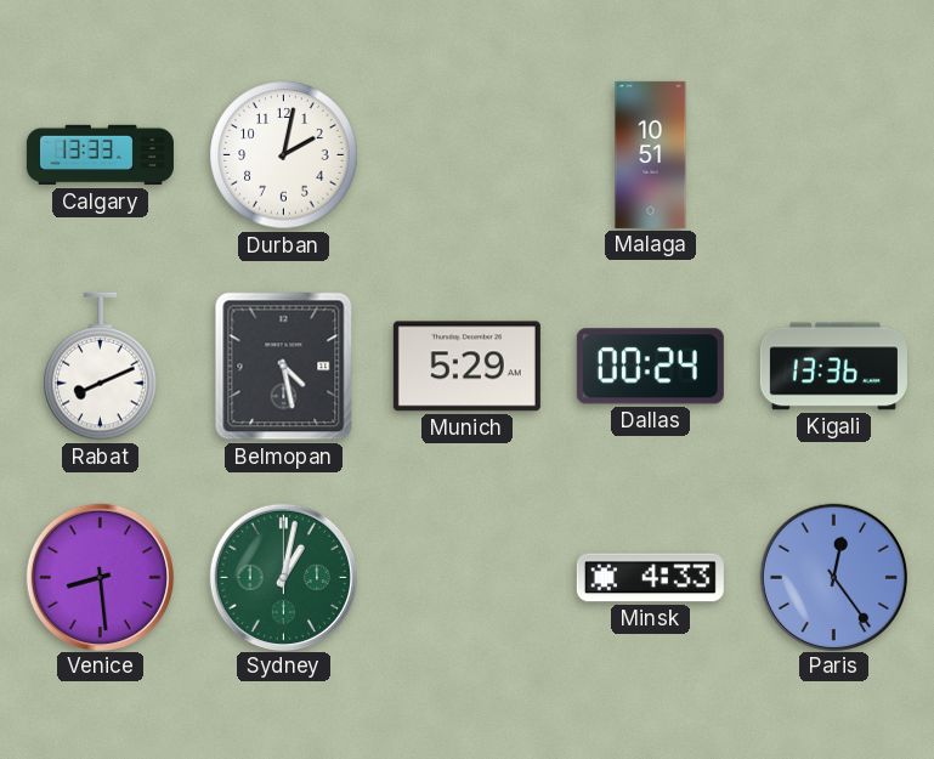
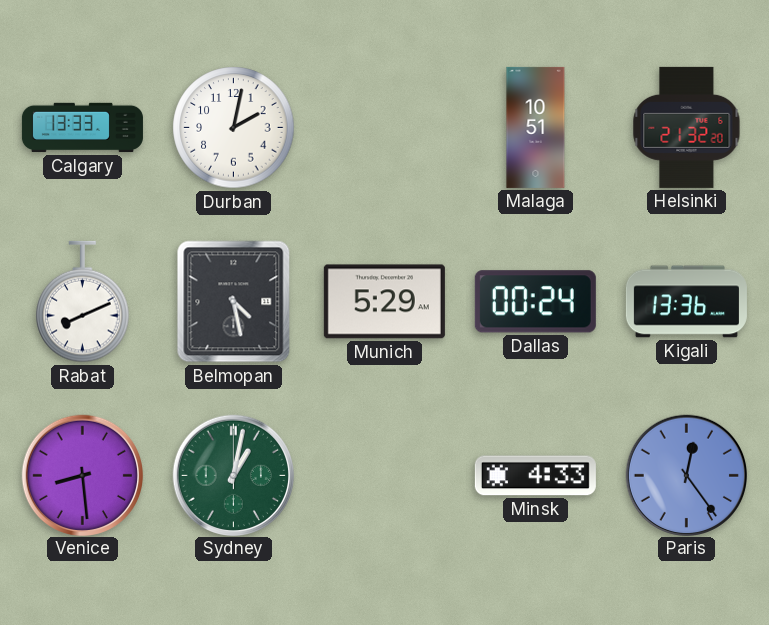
Helsinki: none -> 21:32
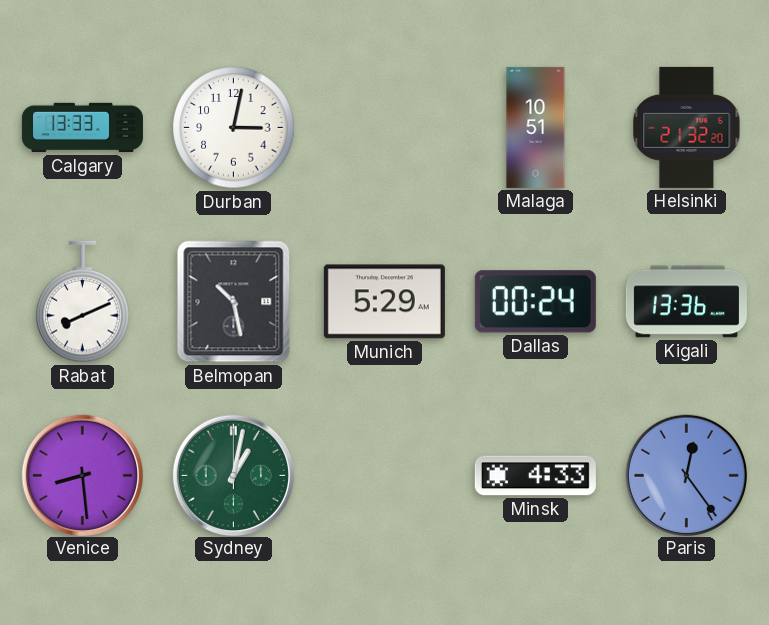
Durban: 2:02 -> 3:02
Belmopan: 4:28 -> 10:28
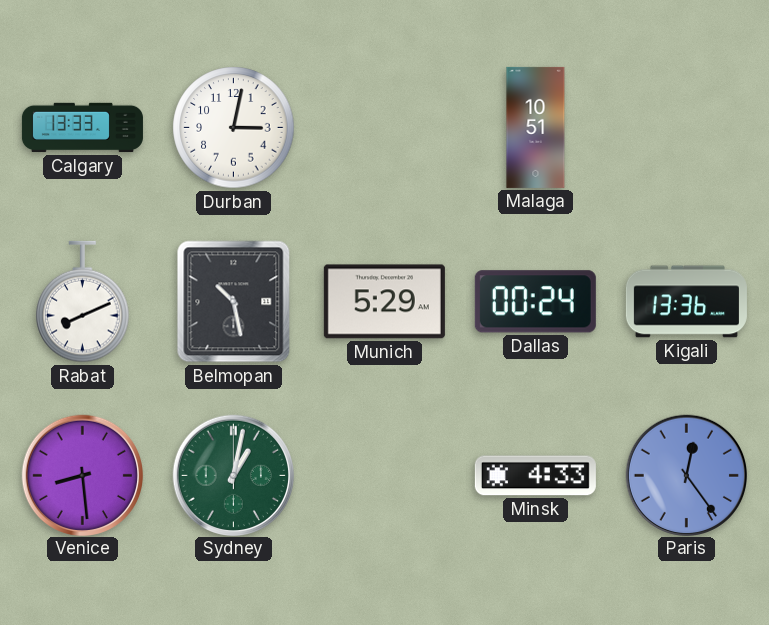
Helsinki: 21:32 -> none
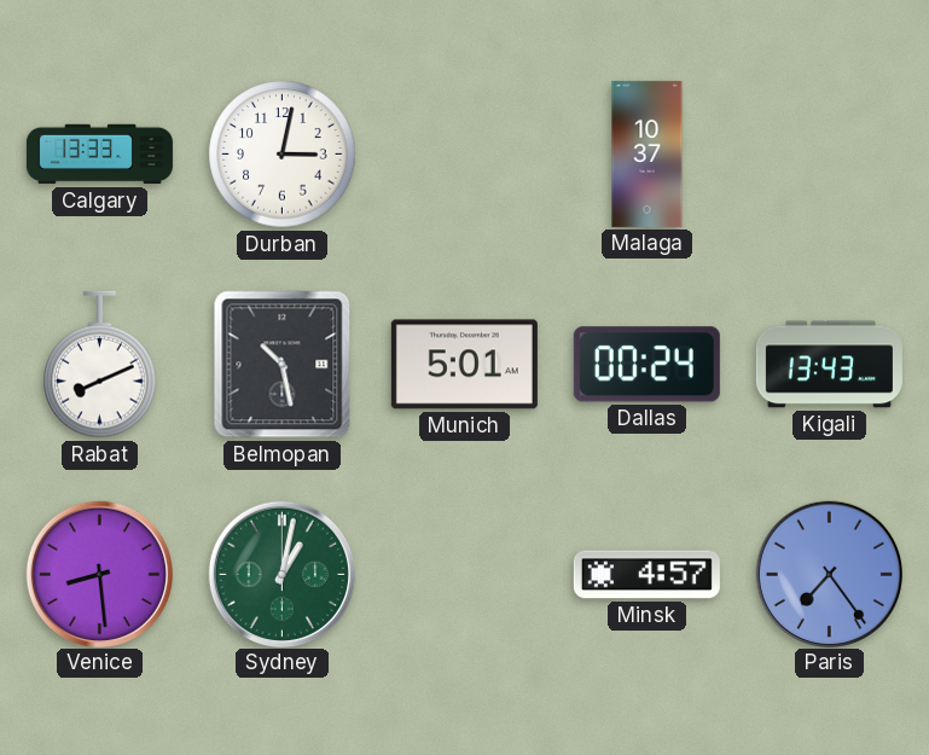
Malaga: 10:51 -> 10:37
Munich: 5:29 -> 5:01
Kigali: 13:36 -> 13:43
Minsk: 4:33 -> 4:57
Paris: 12:24 -> 7:24
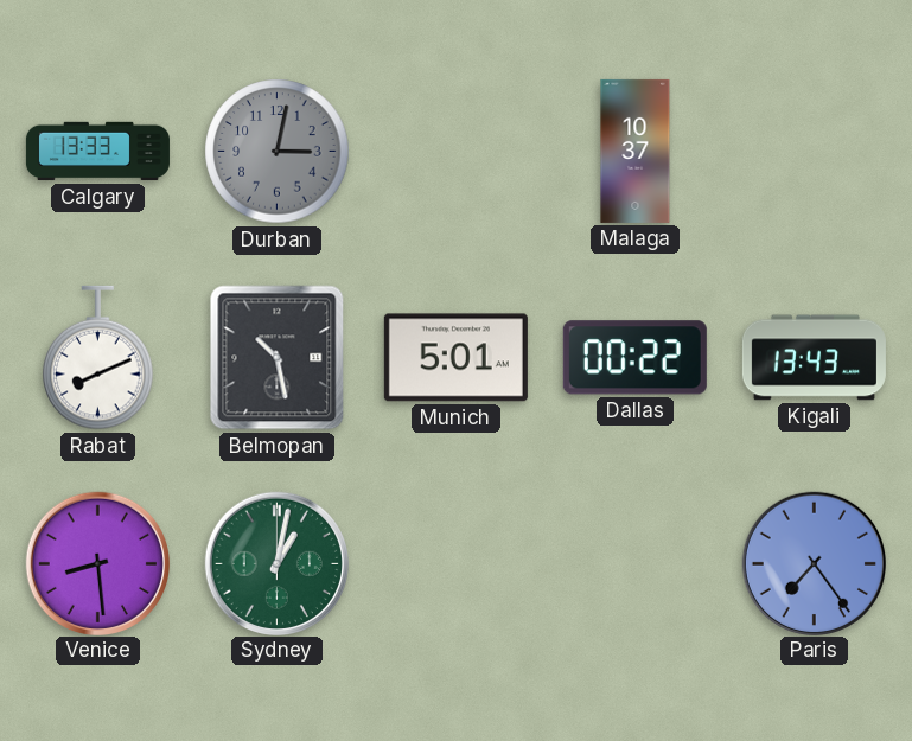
Durban dial: white -> grey
Dallas: 00:24 -> 00:22
Minsk: 4:57 -> none
